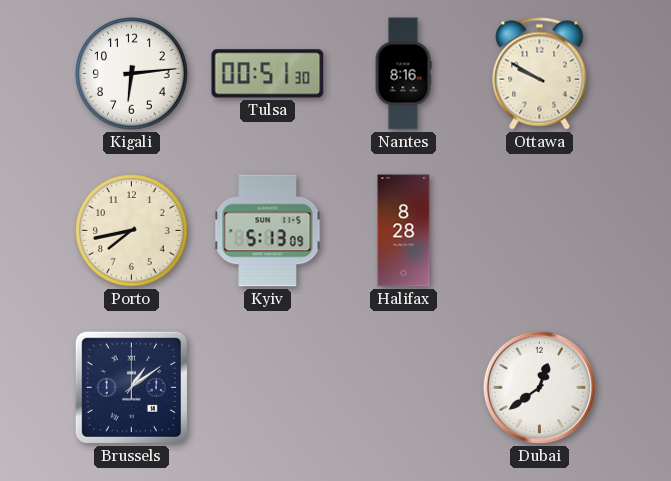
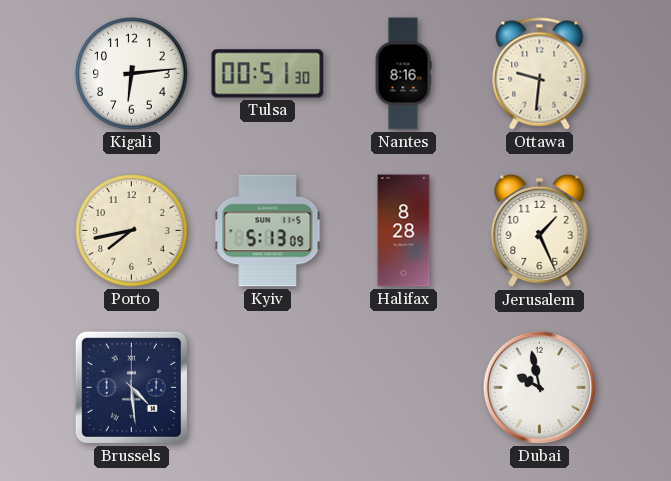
Ottawa: 9:50 -> 9:31
Jerusalem: none -> 1:26
Brussels: 1:09 -> 4:29
Dubai: 12:39 -> 9:58
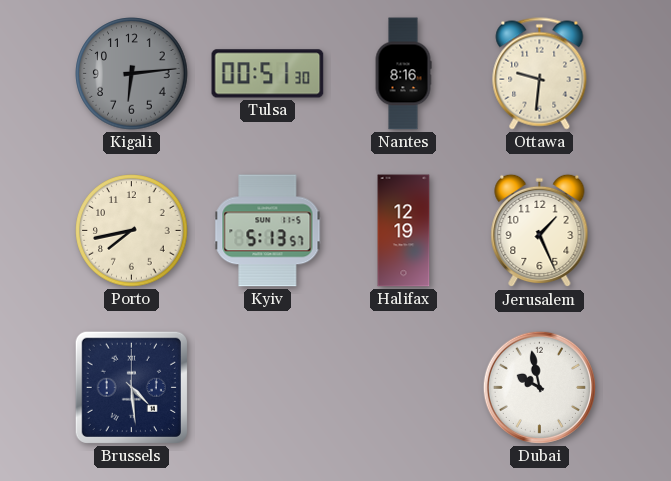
Kigali dial: white -> grey
Kyiv: 5:13:09 -> 5:13:57
Halifax: 8:28 -> 12:19
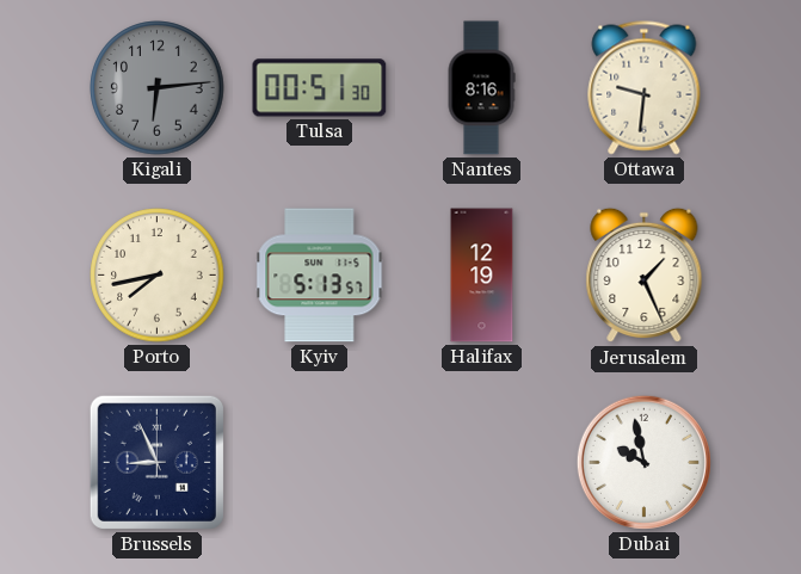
Brussels: 4:29 -> 8:56
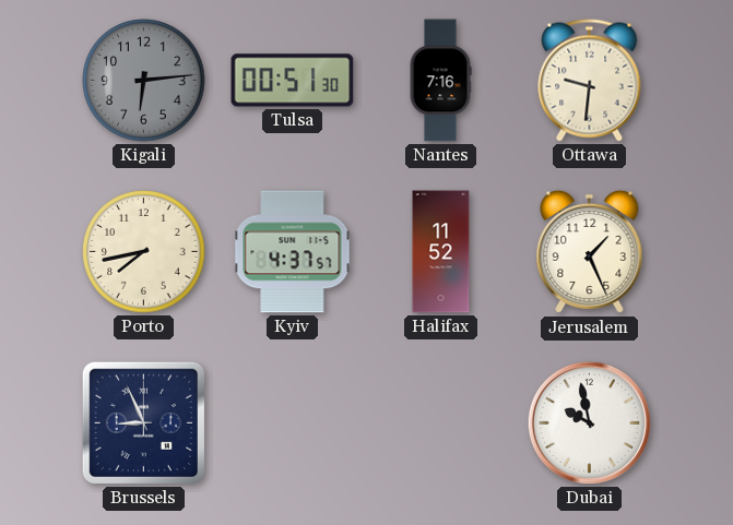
Nantes: 8:16 -> 7:16
Kyiv: 5:13 -> 4:37
Halifax: 12:19 -> 11:52
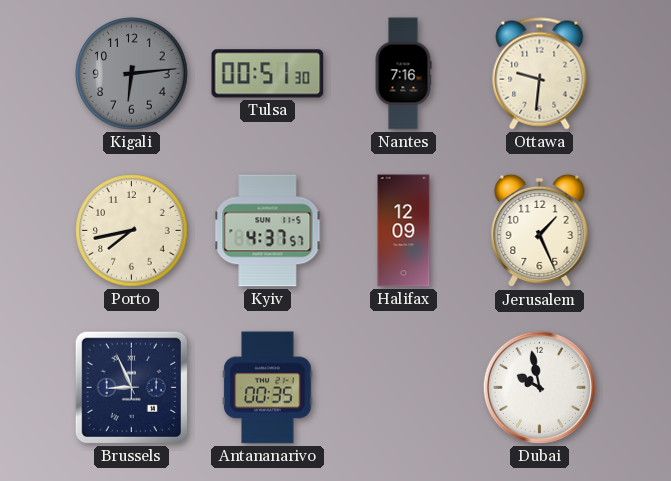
Halifax: 11:52 -> 12:09
Antananarivo: none -> 00:35
